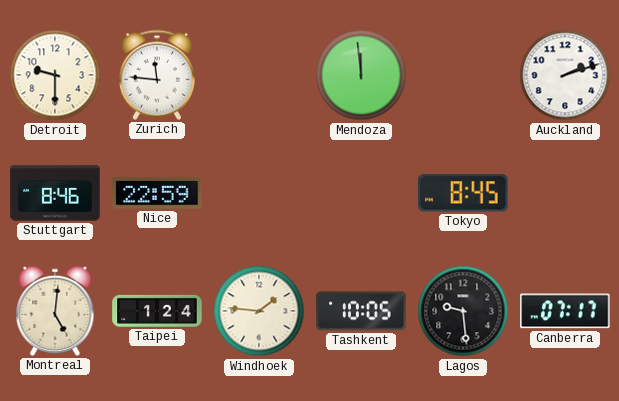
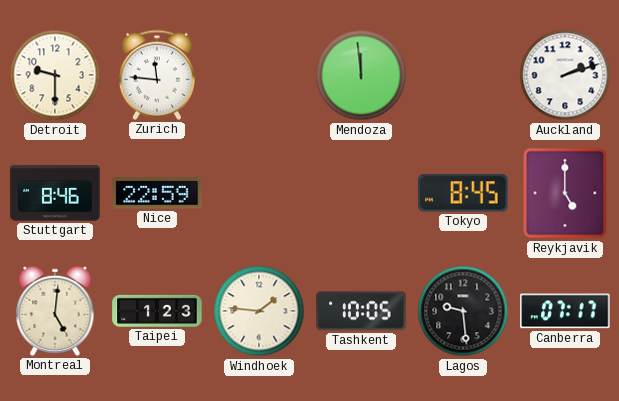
Reykjavik: none -> 5:00
Taipei: 1:24 -> 1:23
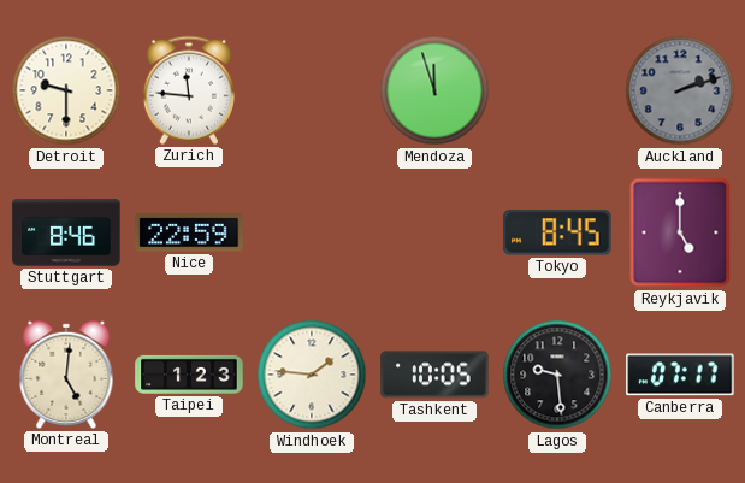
Mendoza: 11:59 -> 11:57
Auckland dial: white -> grey
